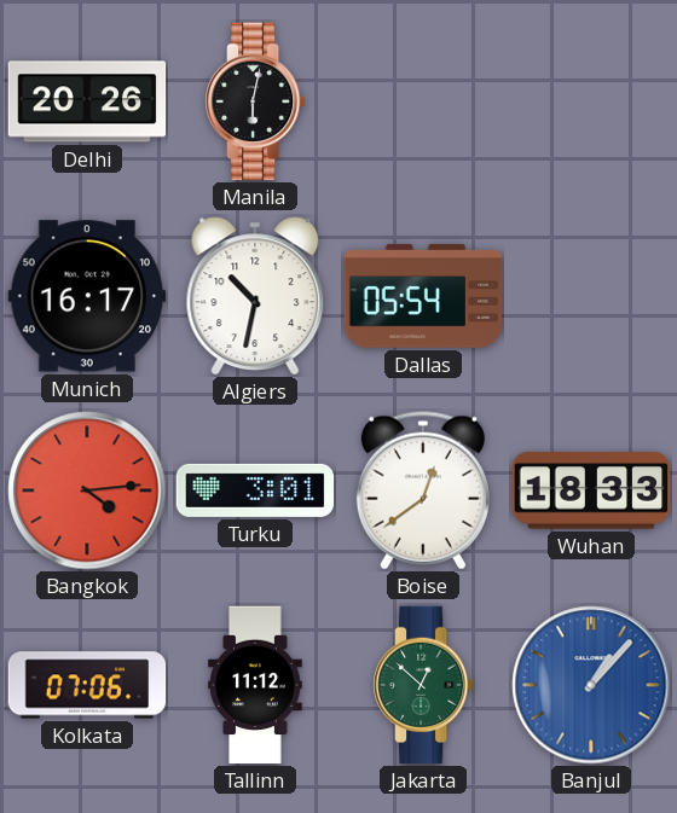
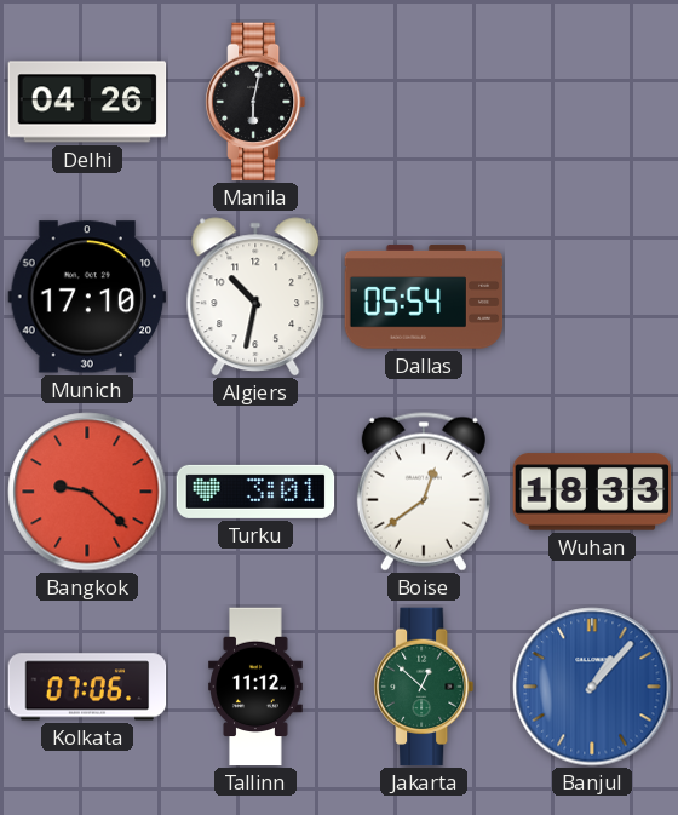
Delhi: 20:26 -> 04:26
Munich: 16:17 -> 17:10
Bangkok: 4:14 -> 9:22
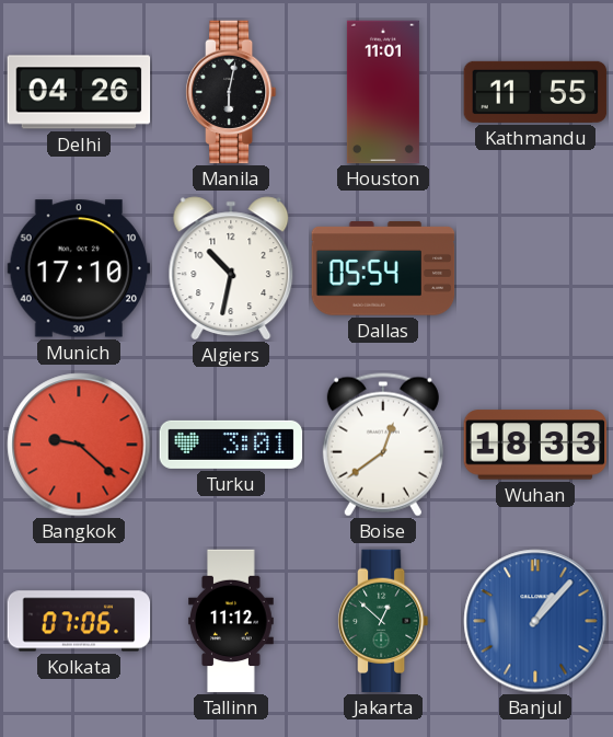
Houston: none -> 11:01
Kathmandu: none -> 11:55
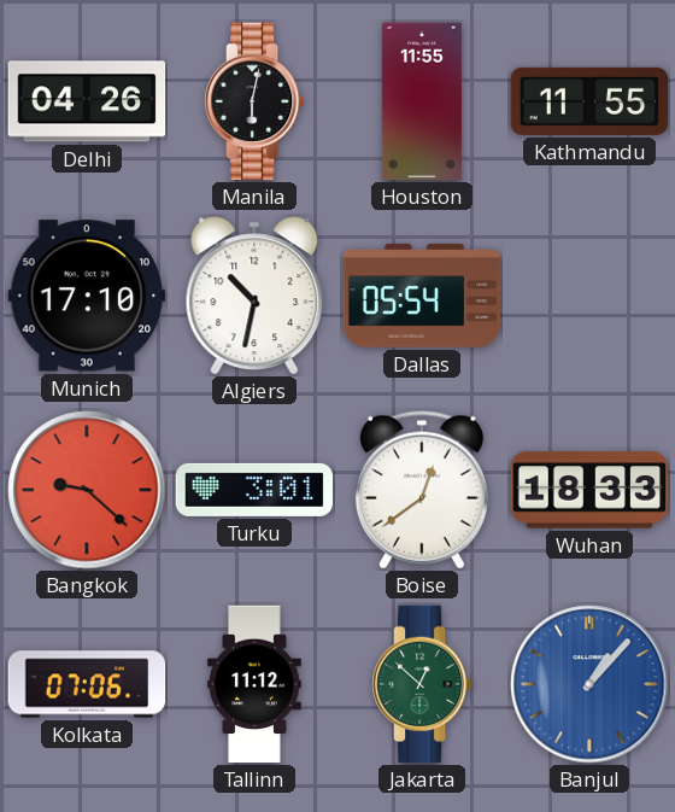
Houston: 11:01 -> 11:55
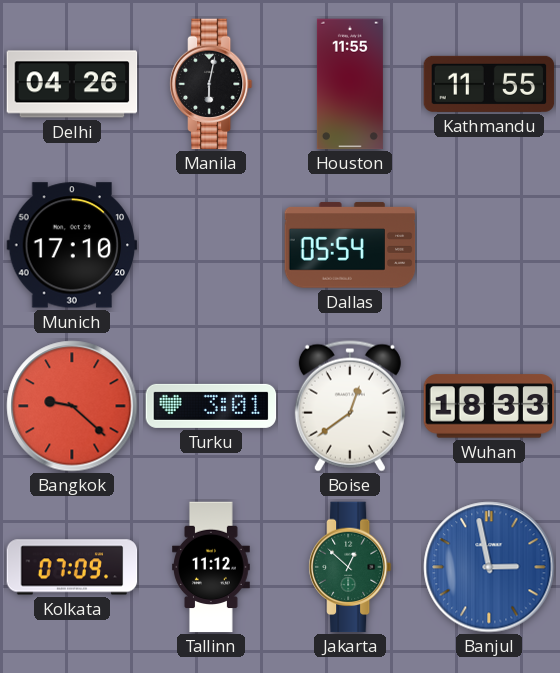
Algiers: 10:32 -> none
Kolkata: 07:06 -> 07:09
Banjul: 1:07 -> 2:58
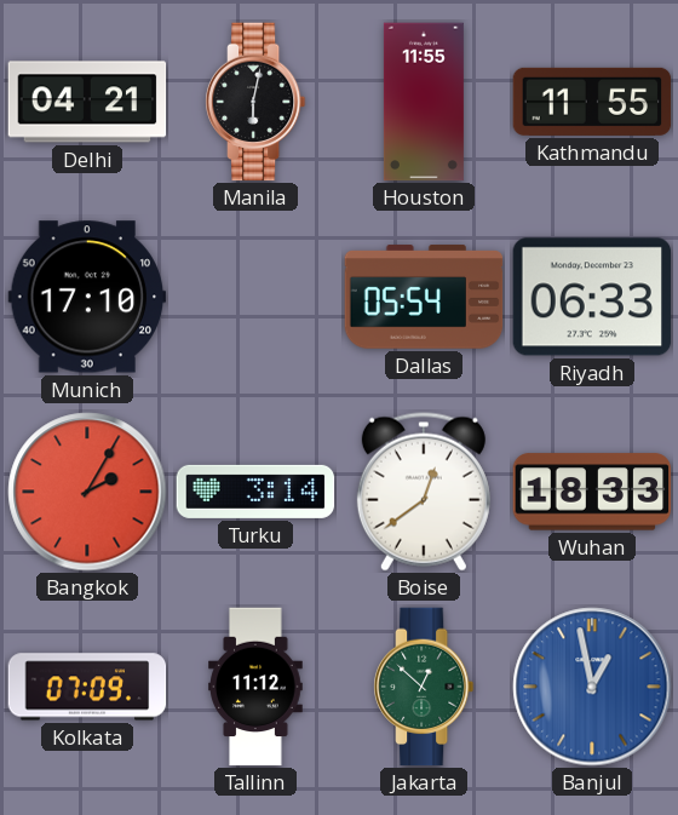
Delhi: 04:26 -> 04:21
Riyadh: none -> 06:33
Bangkok: 9:22 -> 2:05
Turku: 3:01 -> 3:14
Banjul: 2:58 -> 12:58
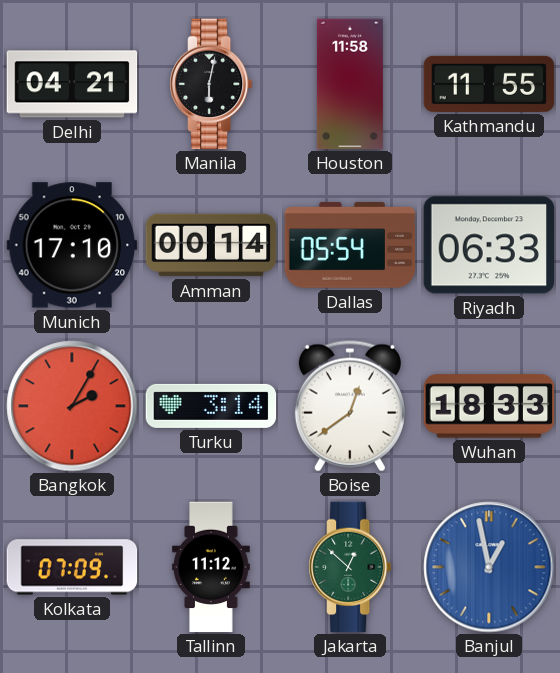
Houston: 11:55 -> 11:58
Amman: none -> 00:14
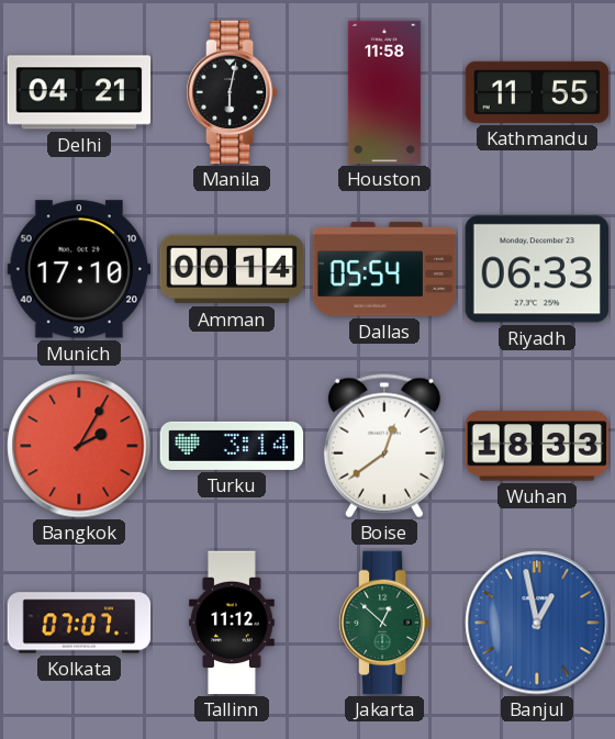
Kolkata: 07:09 -> 07:07
